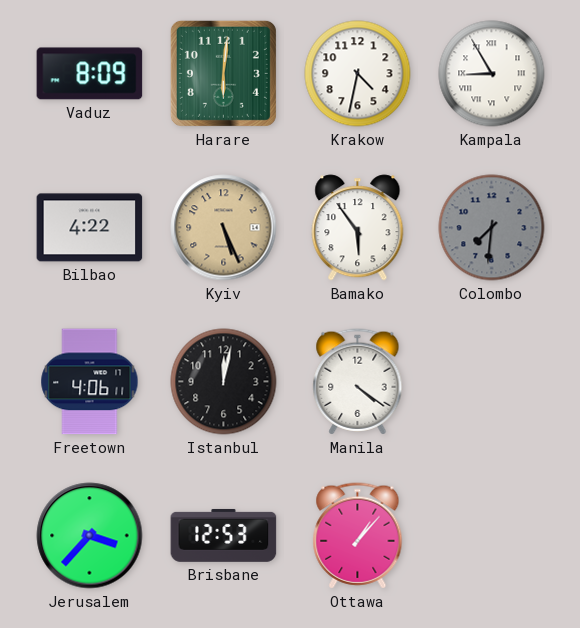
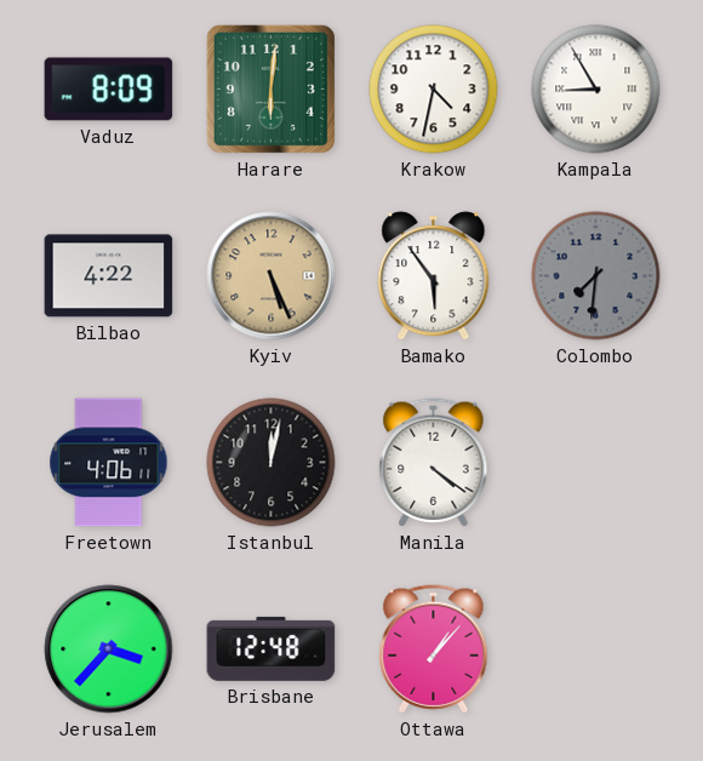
Brisbane: 12:53 -> 12:48
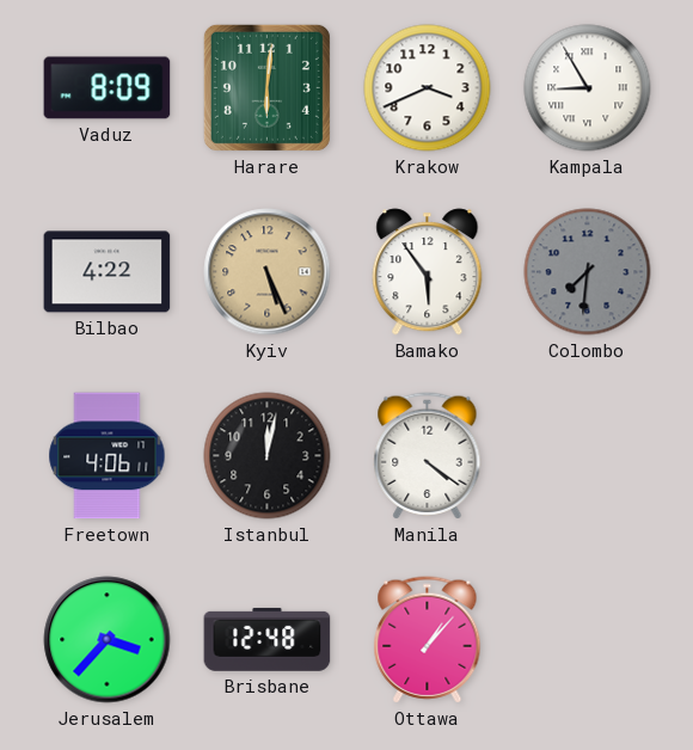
Krakow: 4:32 -> 3:41
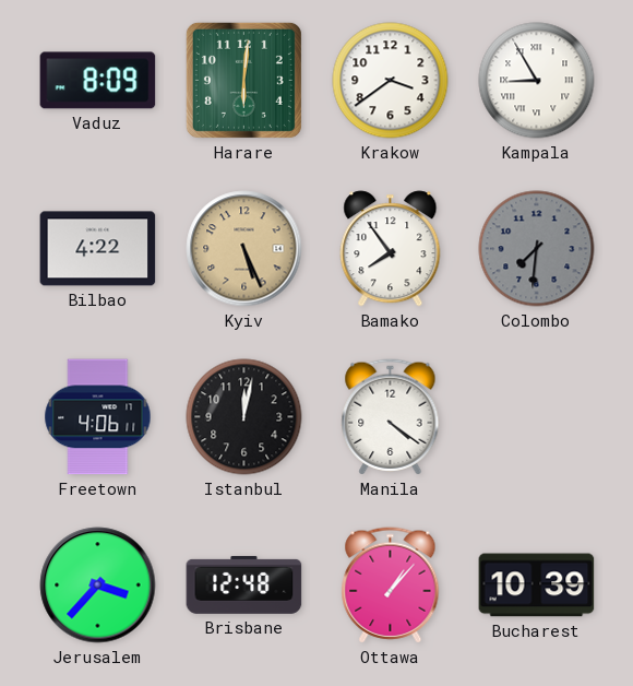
Krakow: 3:41 -> 3:39
Bamako: 5:54 -> 7:54
Bucharest: none -> 10:39
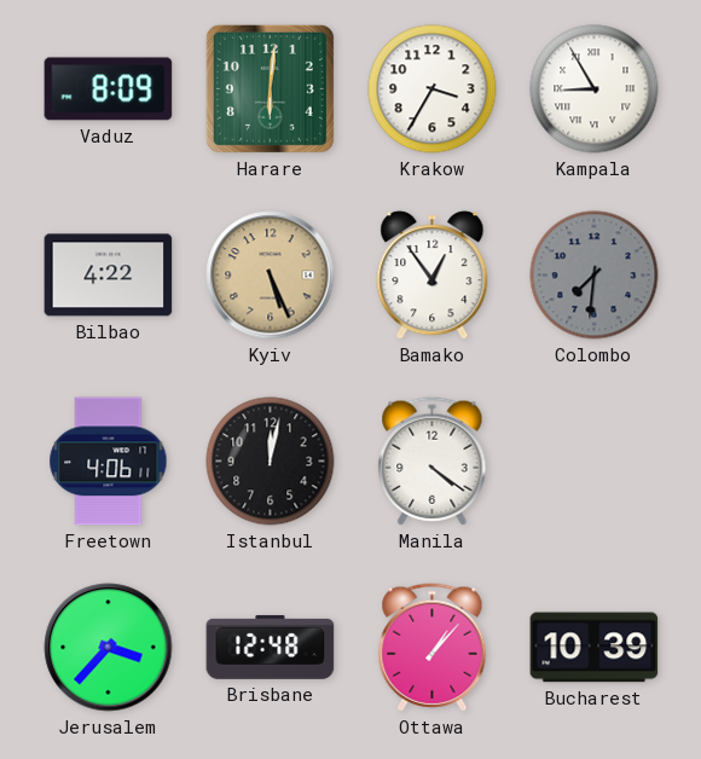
Krakow: 3:39 -> 3:35
Bamako: 7:54 -> 12:54
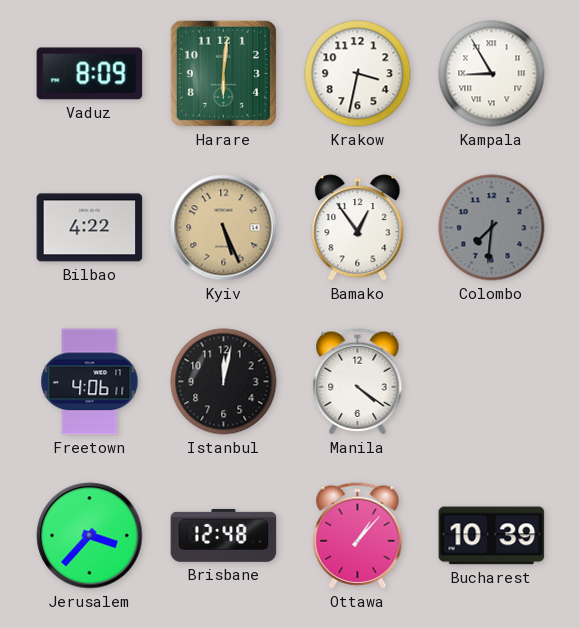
Krakow: 3:35 -> 3:32
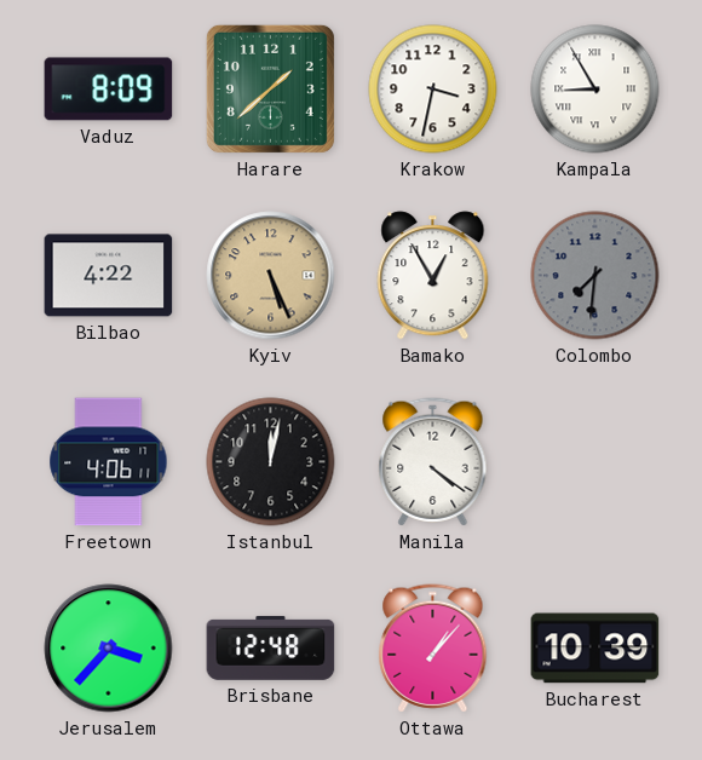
Harare: 6:01 -> 1:38
Bamako: 12:54 -> 12:55
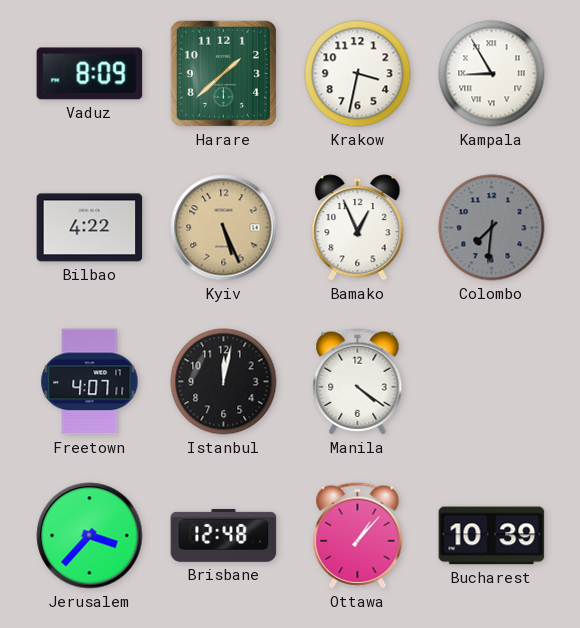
Bamako: 12:55 -> 12:56
Freetown: 4:06 -> 4:07
